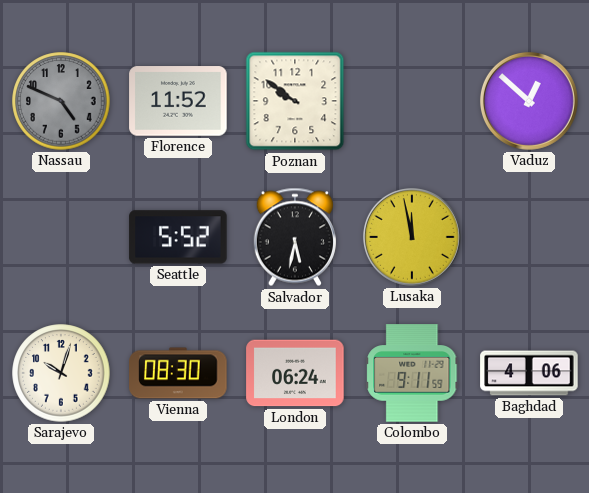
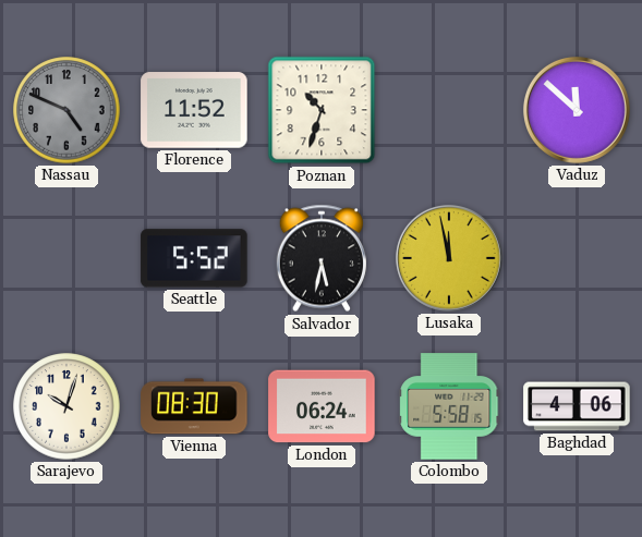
Poznan: 9:51 -> 10:33
Vaduz: 12:52 -> 11:52
Colombo: 9:11 -> 5:58
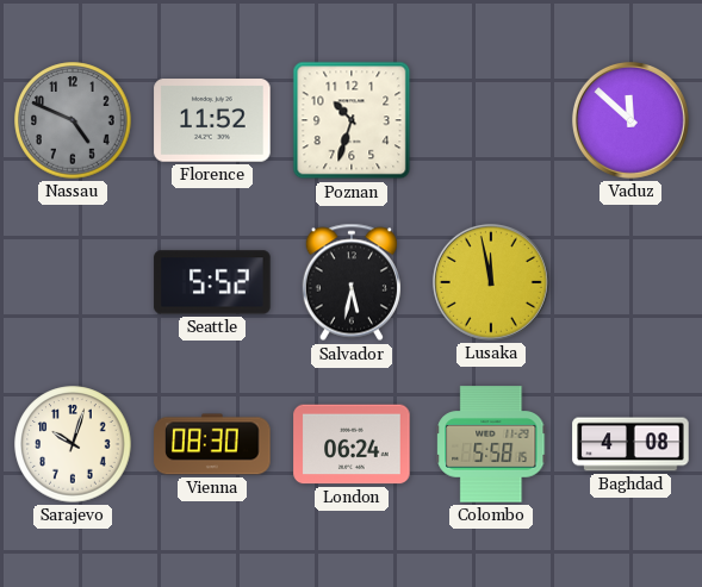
Baghdad: 4:06 -> 4:08
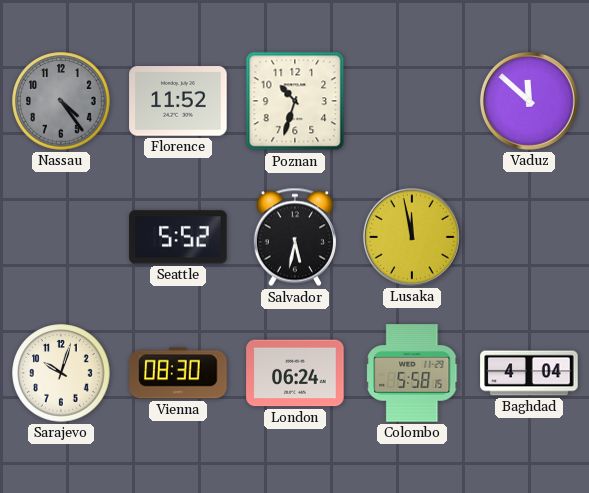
Nassau: 4:49 -> 4:24
Baghdad: 4:08 -> 4:04
